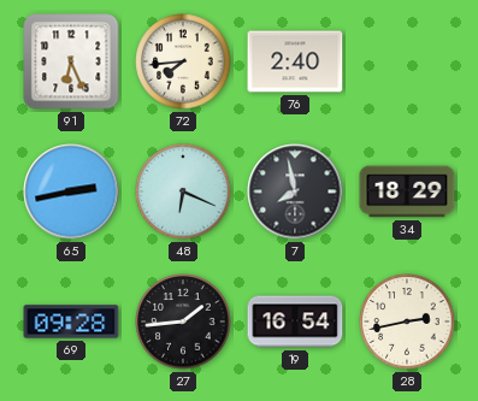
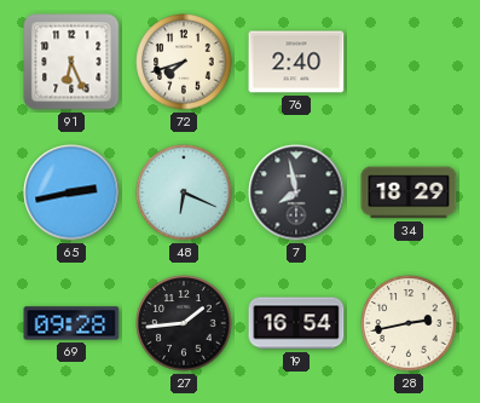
72: 7:44 -> 7:42
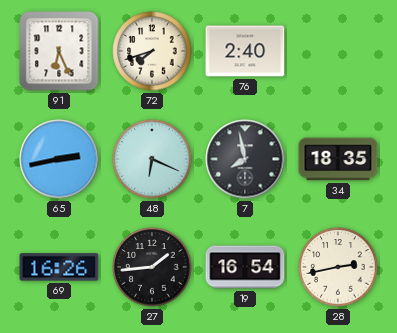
34: 18:29 -> 18:35
69: 09:28 -> 16:26
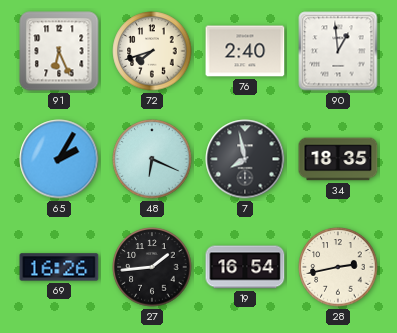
90: none -> 12:59
65: 2:43 -> 2:05
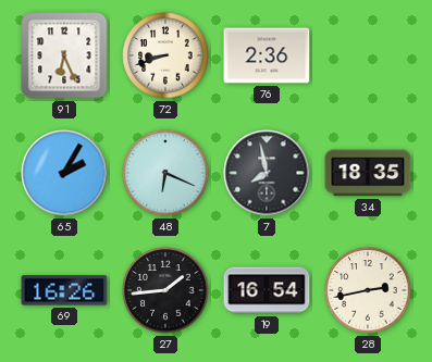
72: 7:42 -> 8:42
76: 2:40 -> 2:36
90: 12:59 -> none
